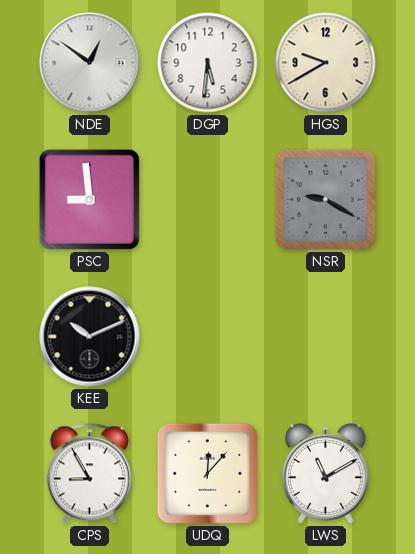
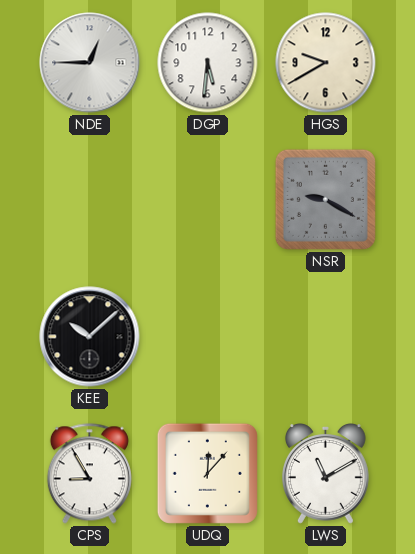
NDE: 12:51 -> 12:45
PSC: 8:59 -> none
KEE: 10:11 -> 10:08
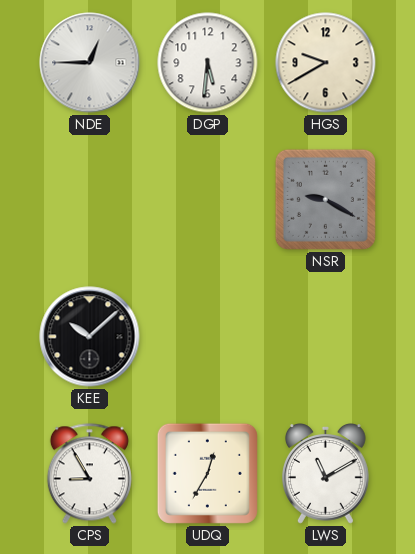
UDQ: 12:07 -> 12:35
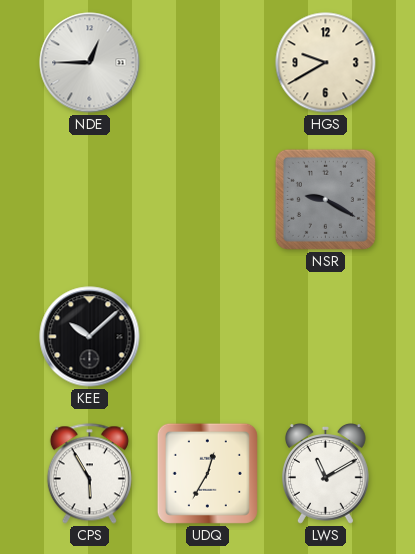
DGP: 5:31 -> none
CPS: 8:55 -> 5:55
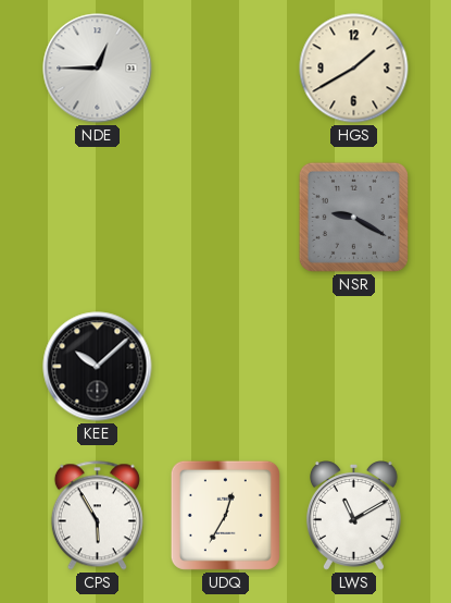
HGS: 9:40 -> 1:40
